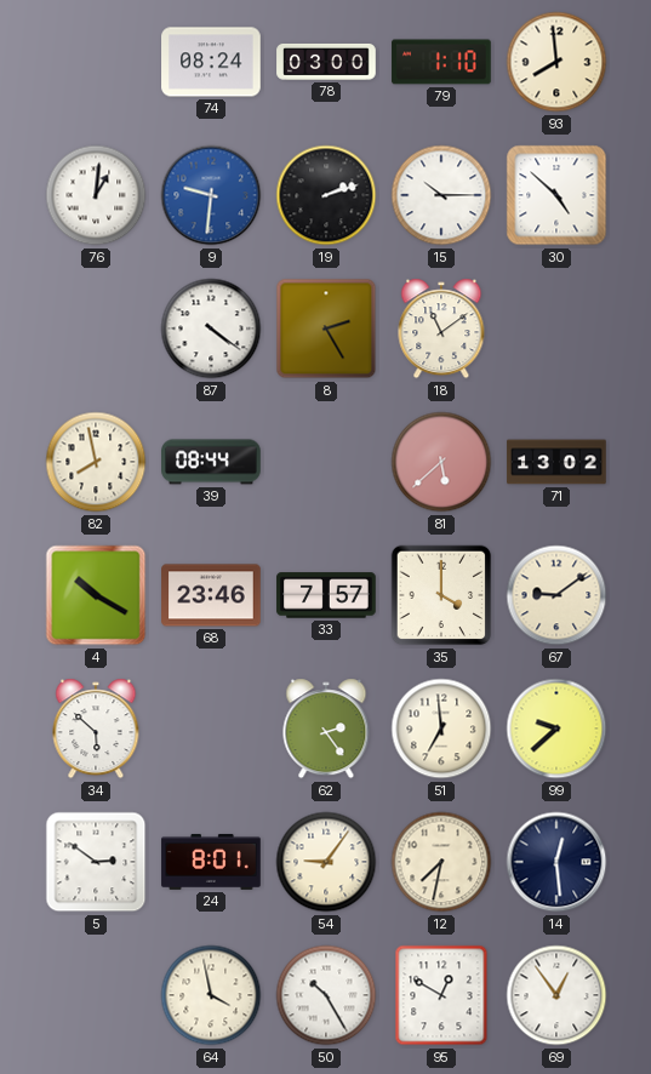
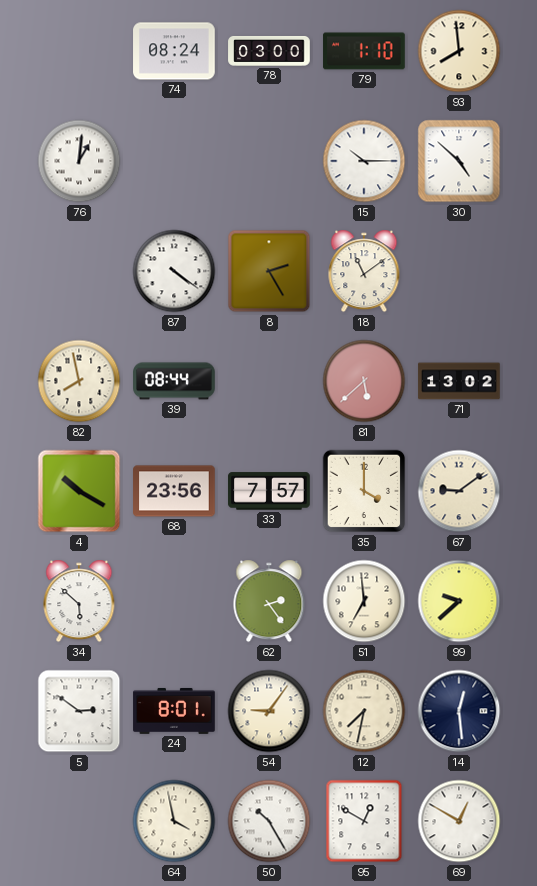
9: 9:31 -> none
19: 2:12 -> none
68: 23:46 -> 23:56
69: 12:54 -> 12:50
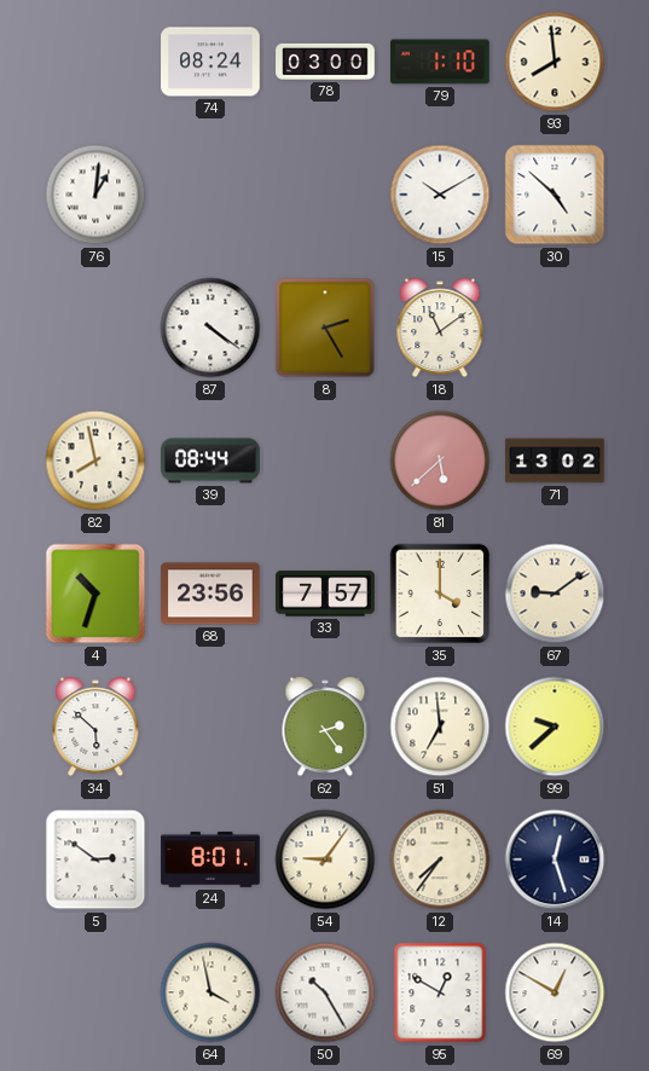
15: 10:15 -> 10:10
4: 10:20 -> 10:33
12: 7:32 -> 7:36
14: 12:29 -> 12:27
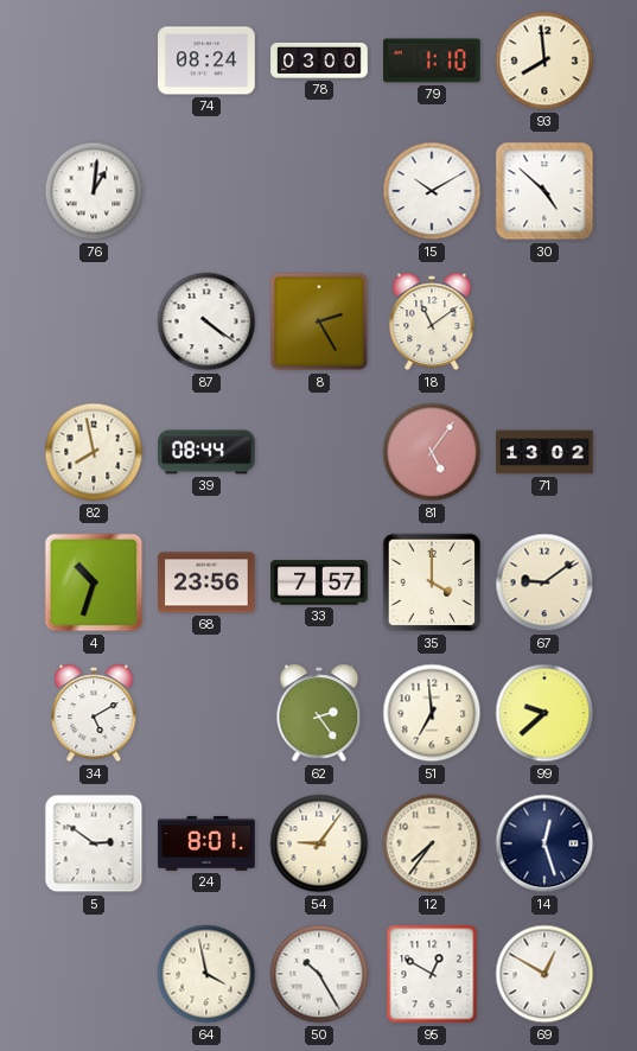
81: 5:38 -> 5:06
34: 5:52 -> 5:10
